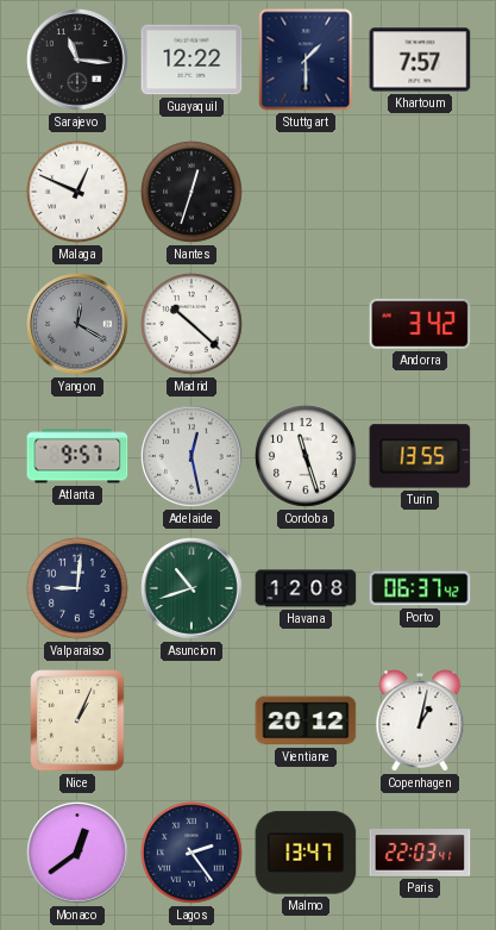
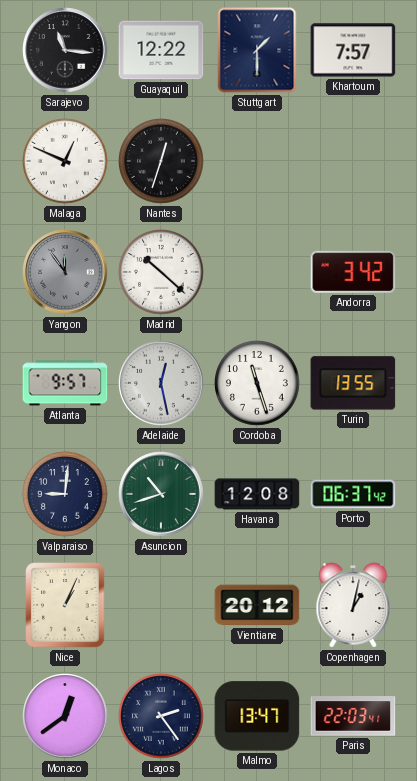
Yangon: 12:20 -> 11:54
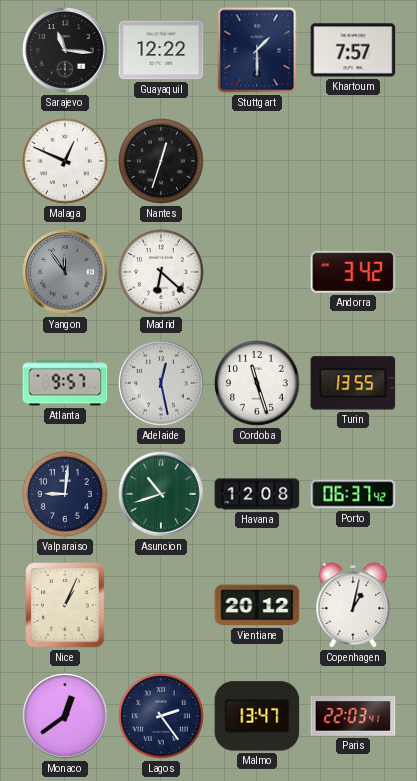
Madrid: 10:22 -> 6:22
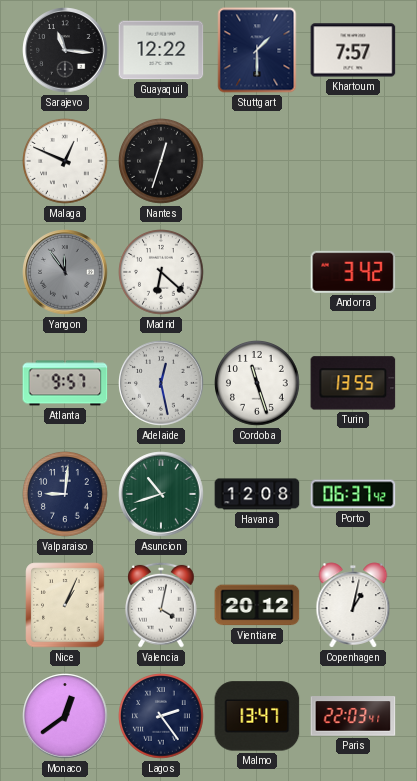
Valencia: none -> 4:02
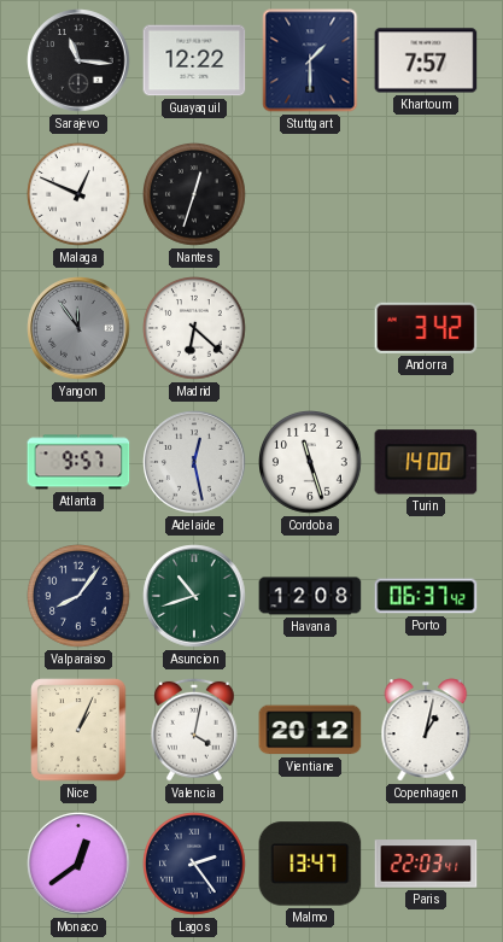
Turin: 13:55 -> 14:00
Valparaiso: 9:01 -> 8:06
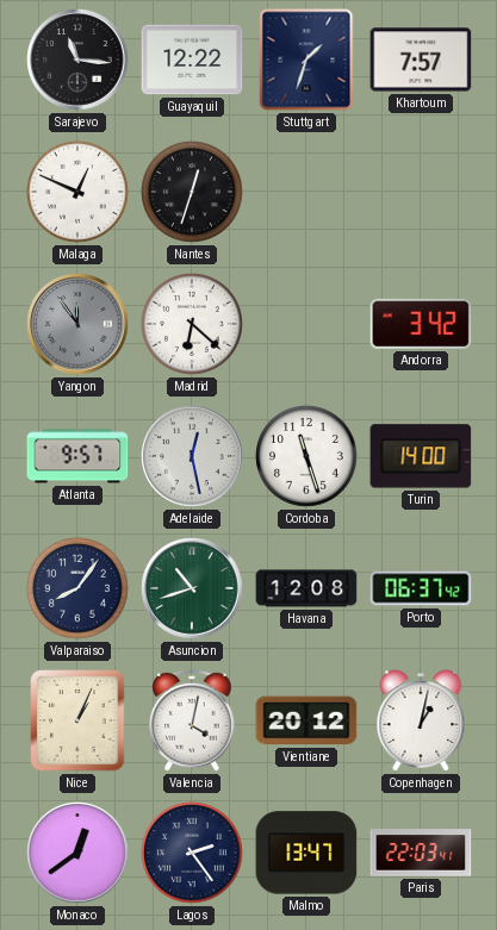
Stuttgart: 1:30 -> 1:33
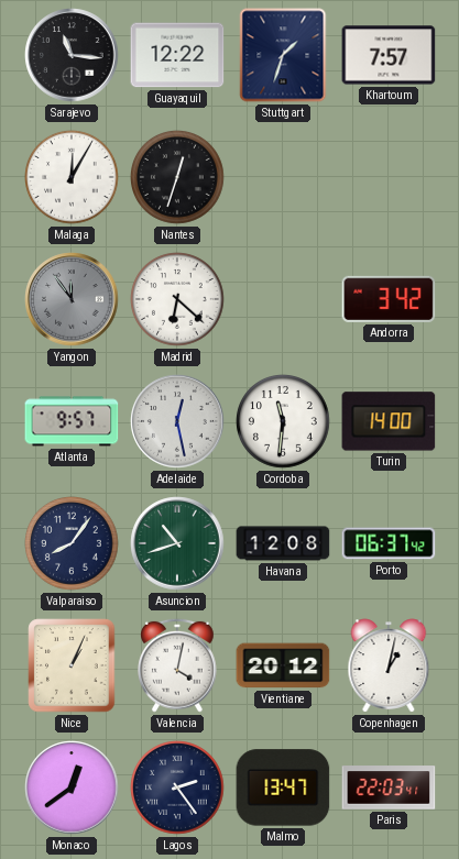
Malaga: 12:49 -> 12:05
Cordoba: 11:27 -> 11:31
